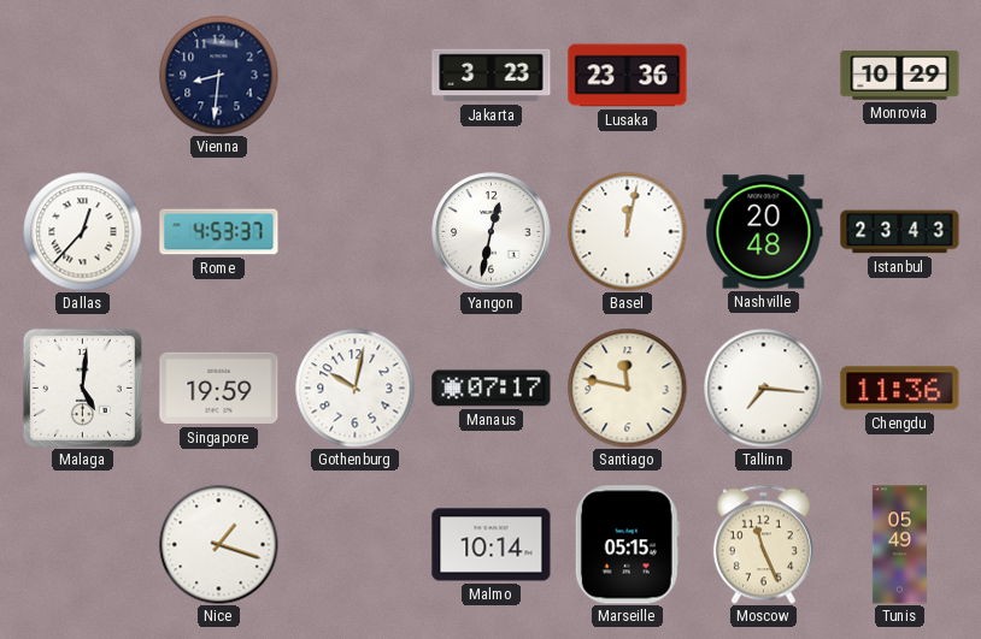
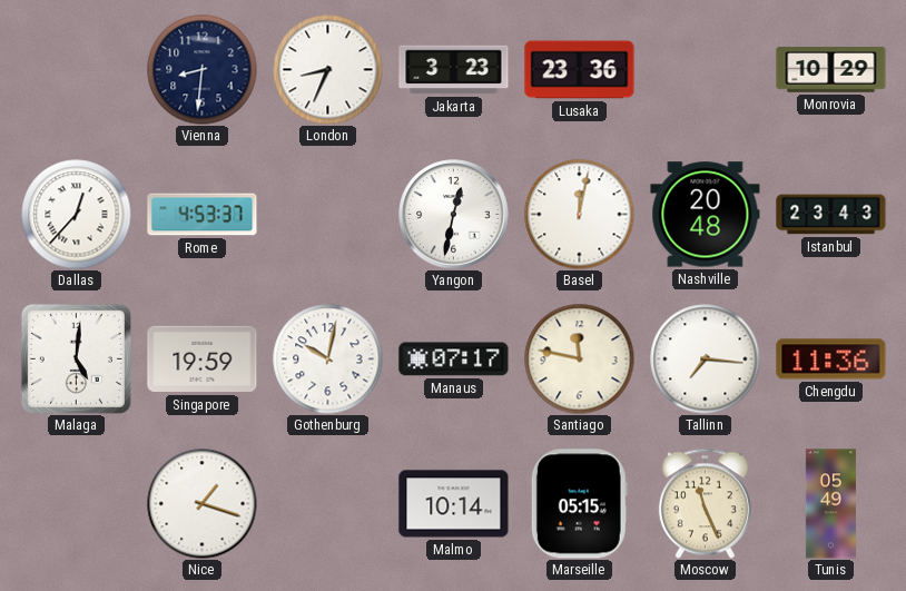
London: none -> 8:34
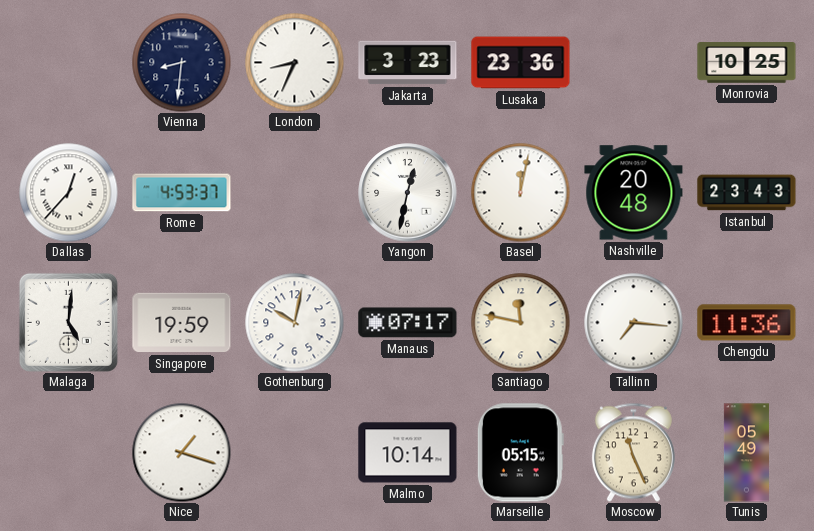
Monrovia: 10:29 -> 10:25
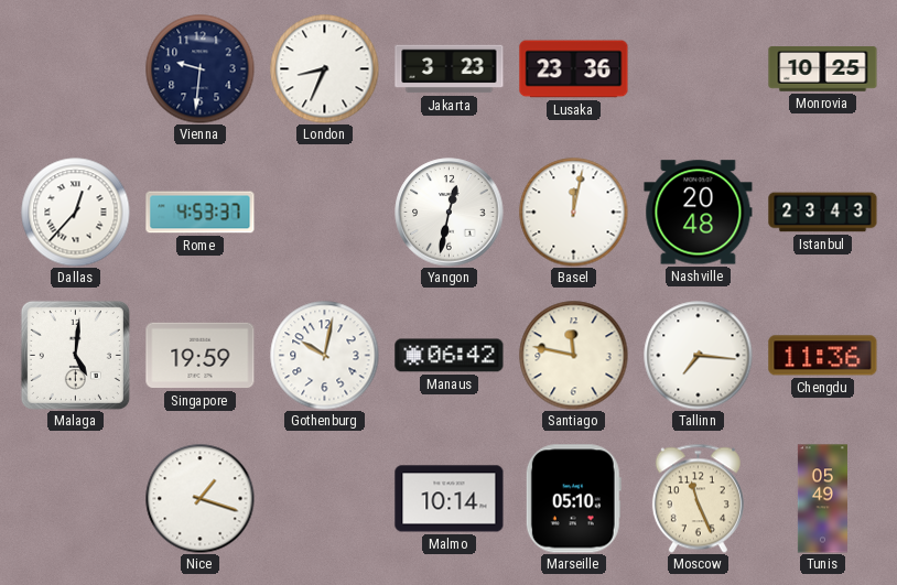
Vienna: 8:31 -> 9:31
Manaus: 07:17 -> 06:42
Marseille: 05:15 -> 05:10
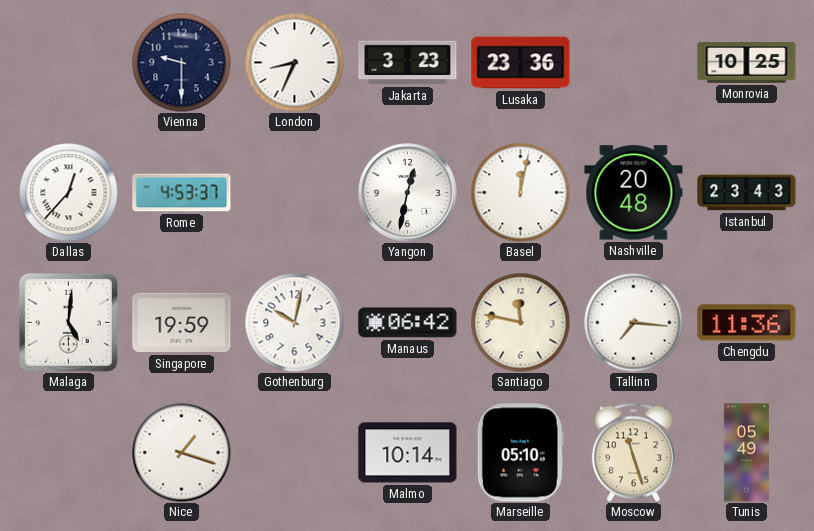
Vienna: 9:31 -> 9:30
Moscow: 11:26 -> 11:27
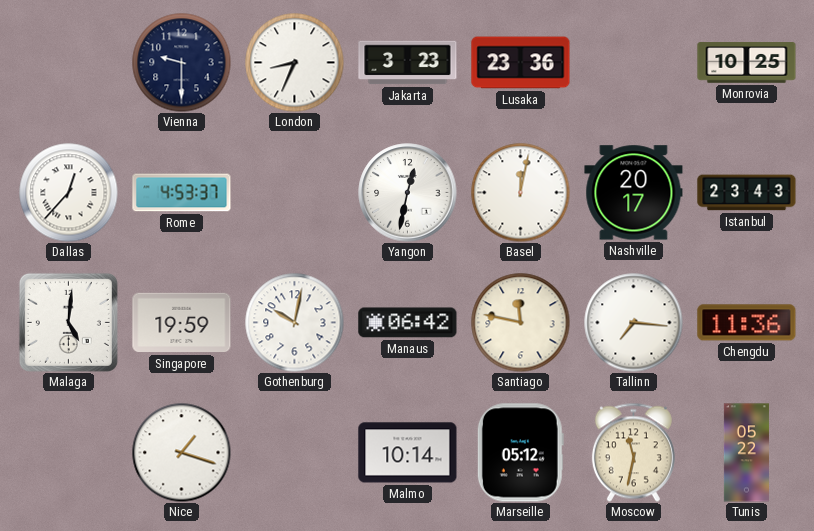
Nashville: 20:48 -> 20:17
Marseille: 05:10 -> 05:12
Moscow: 11:27 -> 11:32
Tunis: 05:49 -> 05:22
